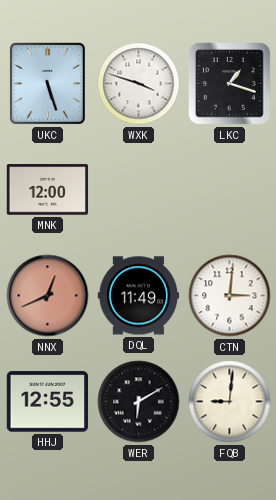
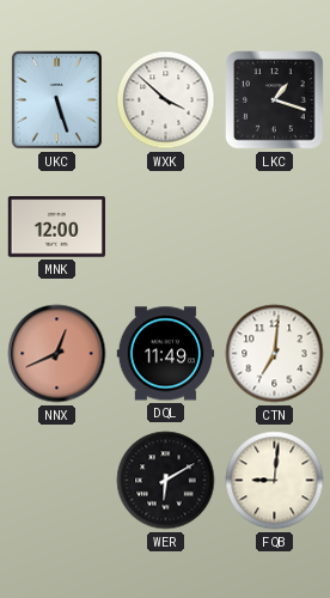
WXK: 3:48 -> 3:52
CTN: 3:01 -> 7:01
HHJ: 12:55 -> none
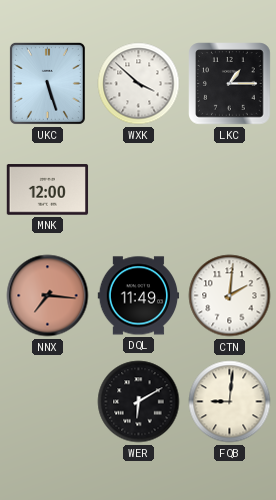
LKC: 1:18 -> 1:15
NNX: 12:41 -> 7:16
CTN: 7:01 -> 2:01
